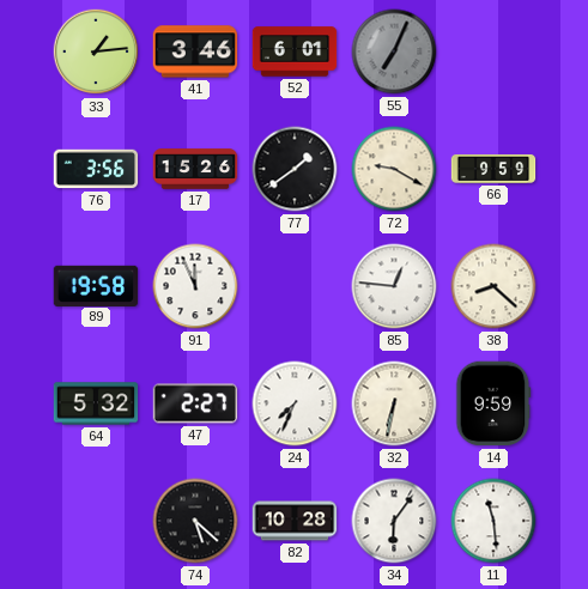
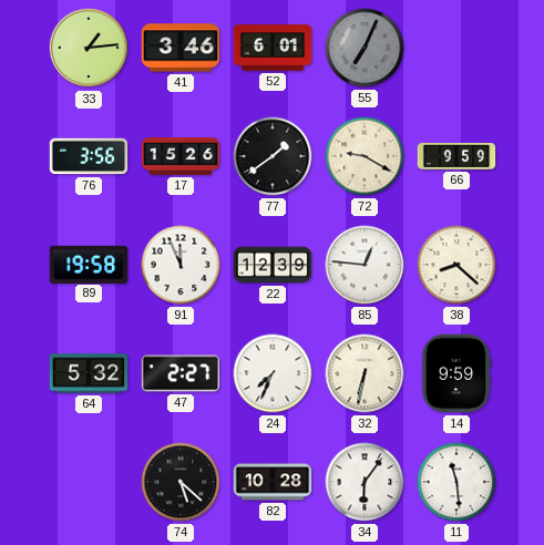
22: none -> 12:39
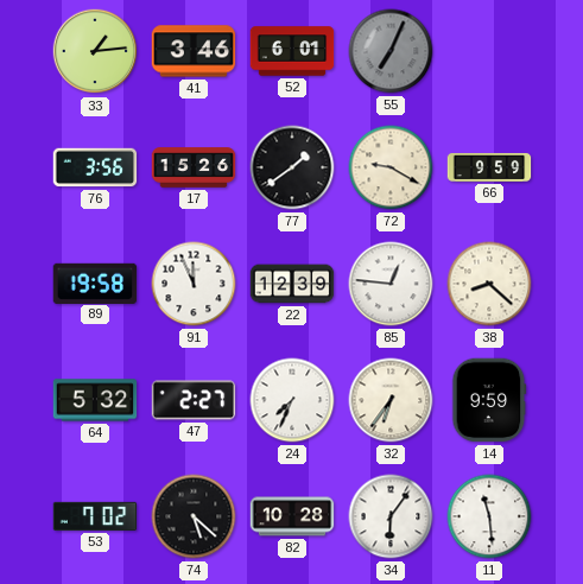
32: 6:32 -> 6:36
53: none -> 7:02
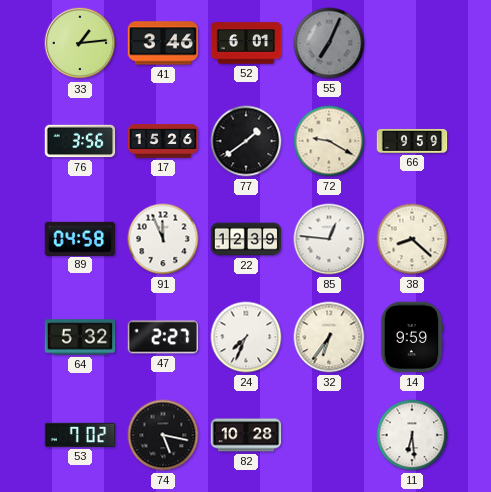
89: 19:58 -> 04:58
74: 5:22 -> 5:17
34: 6:06 -> none
11: 11:29 -> 6:29
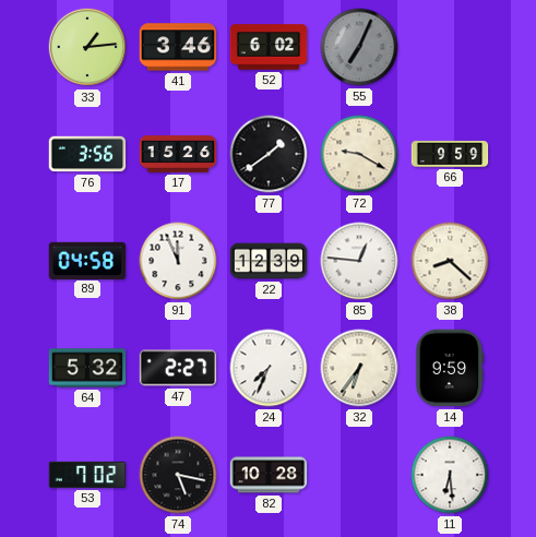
52: 6:01 -> 6:02
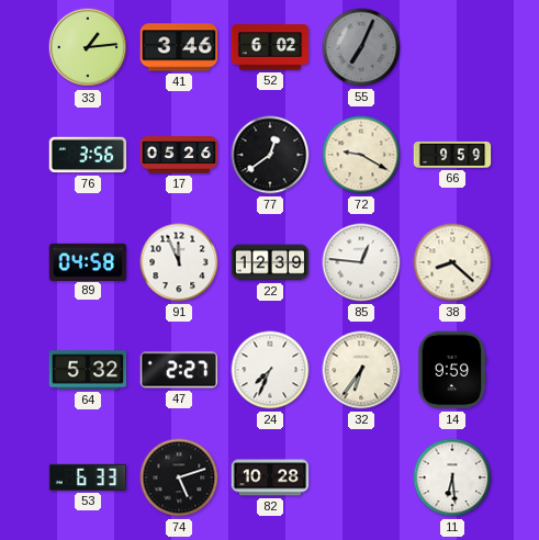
17: 15:26 -> 05:26
77: 1:39 -> 12:39
53: 7:02 -> 6:33
74: 5:17 -> 5:12
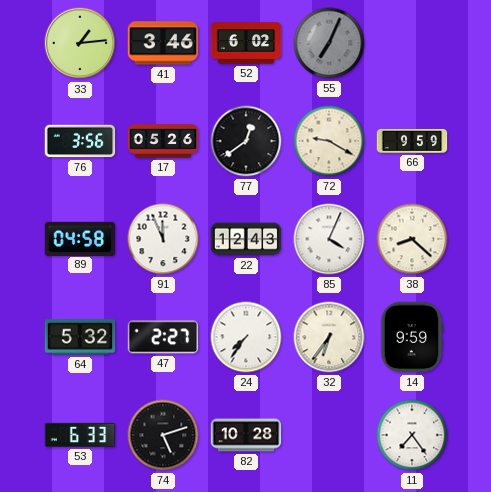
22: 12:39 -> 12:43
85: 12:46 -> 4:04
24: 7:34 -> 7:36
11: 6:29 -> 7:24
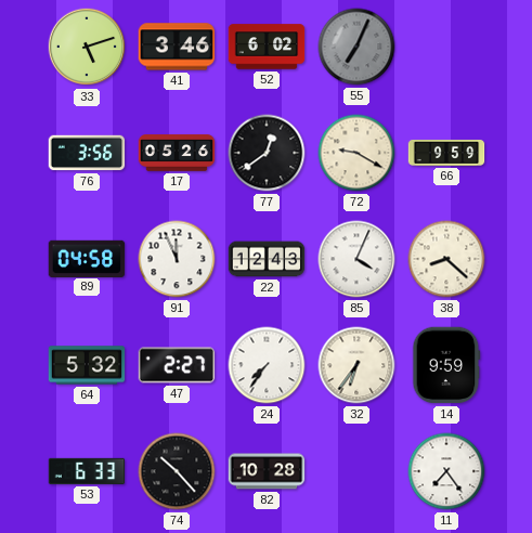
33: 1:14 -> 5:12
74: 5:12 -> 10:23
